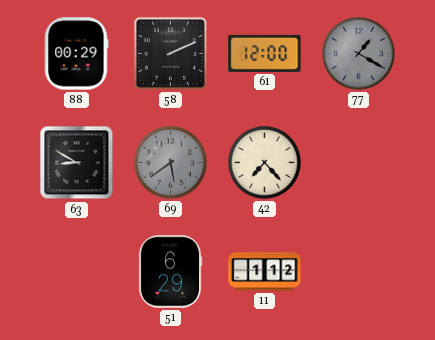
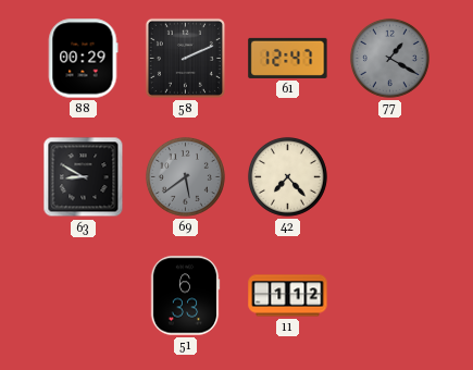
61: 12:00 -> 12:47
51: 6:29 -> 6:33
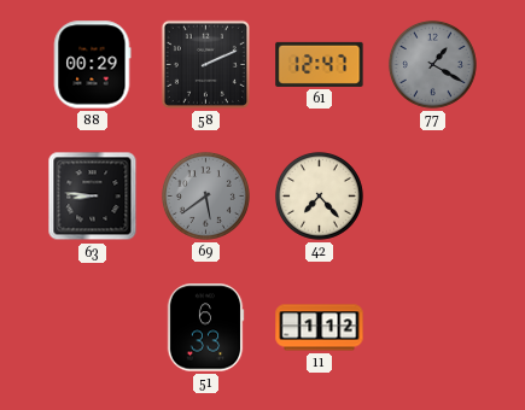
63: 8:50 -> 8:46
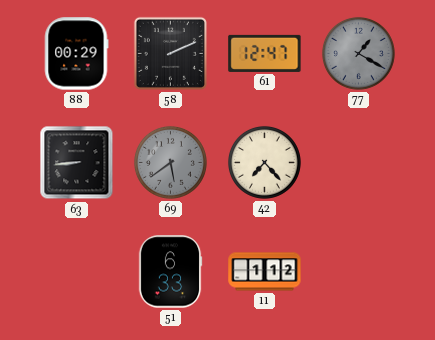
63: 8:46 -> 8:44
